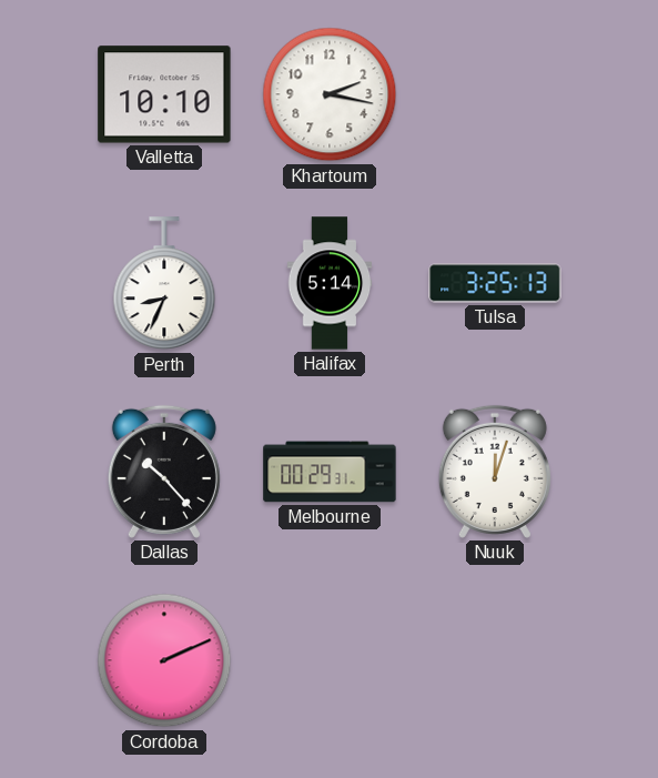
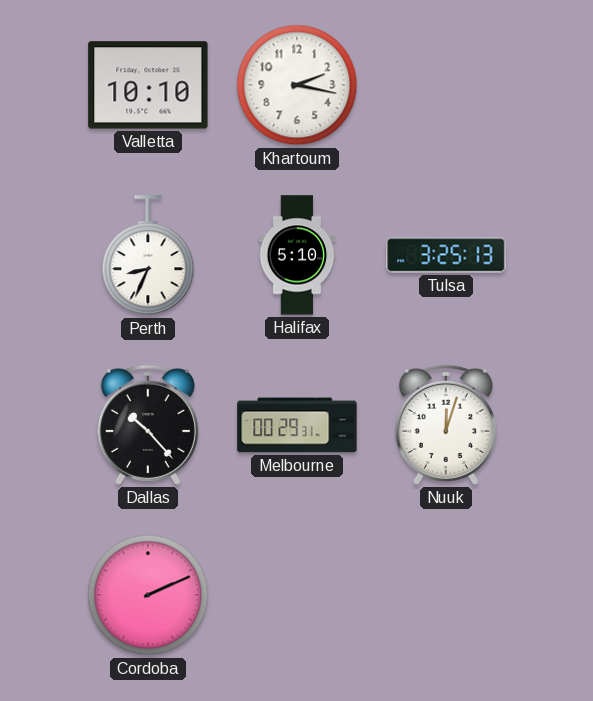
Halifax: 5:14 -> 5:10
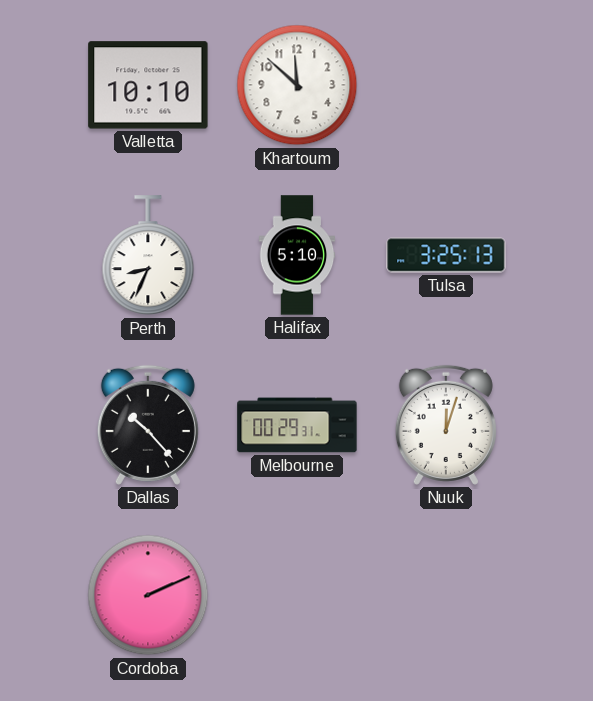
Khartoum: 2:17 -> 11:52
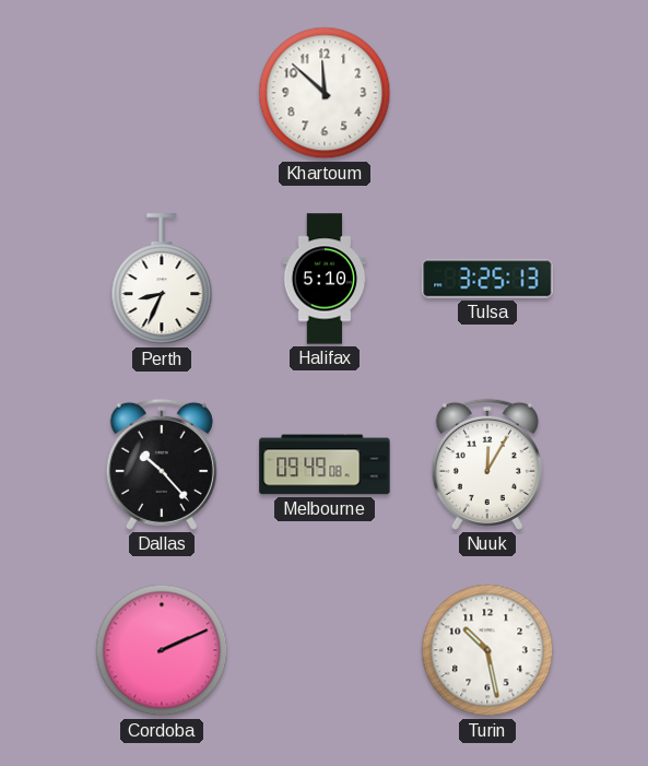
Valletta: 10:10 -> none
Melbourne: 00:29 -> 09:49
Nuuk: 12:03 -> 12:05
Turin: none -> 10:28
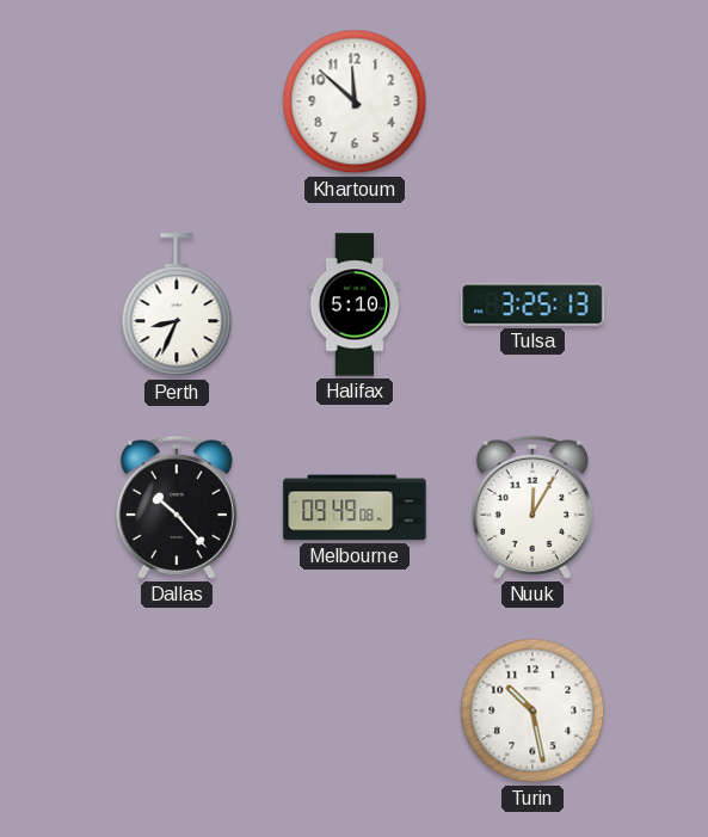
Cordoba: 2:11 -> none
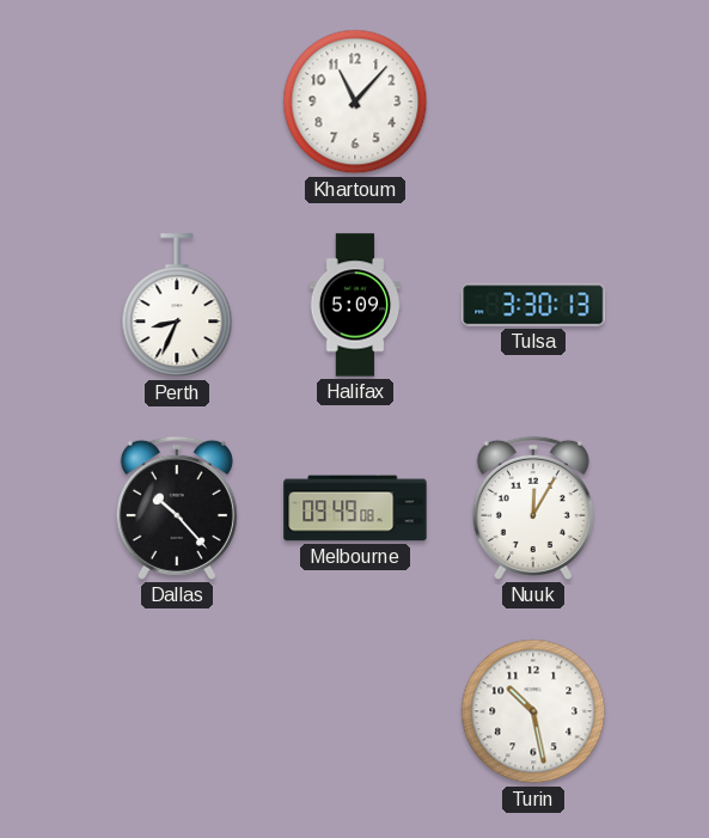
Khartoum: 11:52 -> 11:07
Halifax: 5:10 -> 5:09
Tulsa: 3:25 -> 3:30
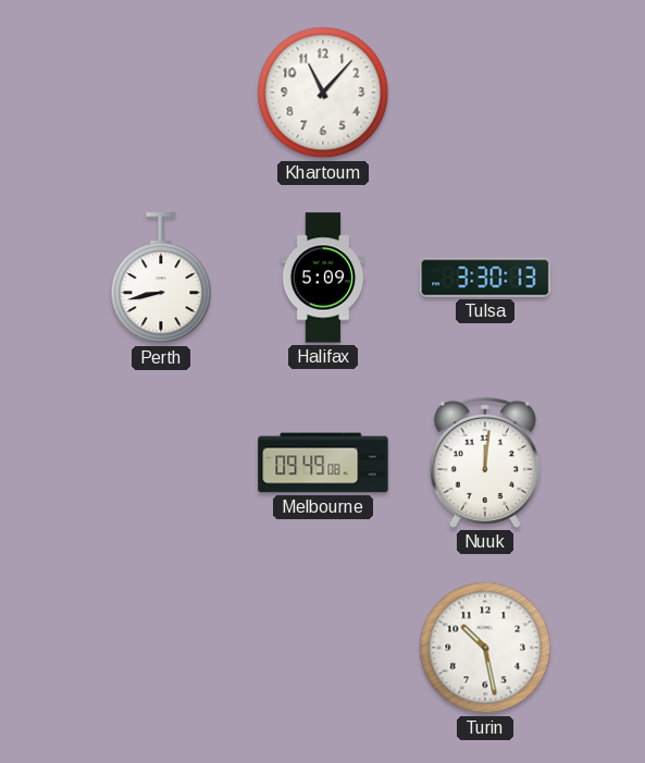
Perth: 8:34 -> 8:43
Dallas: 10:23 -> none
Nuuk: 12:05 -> 12:01
